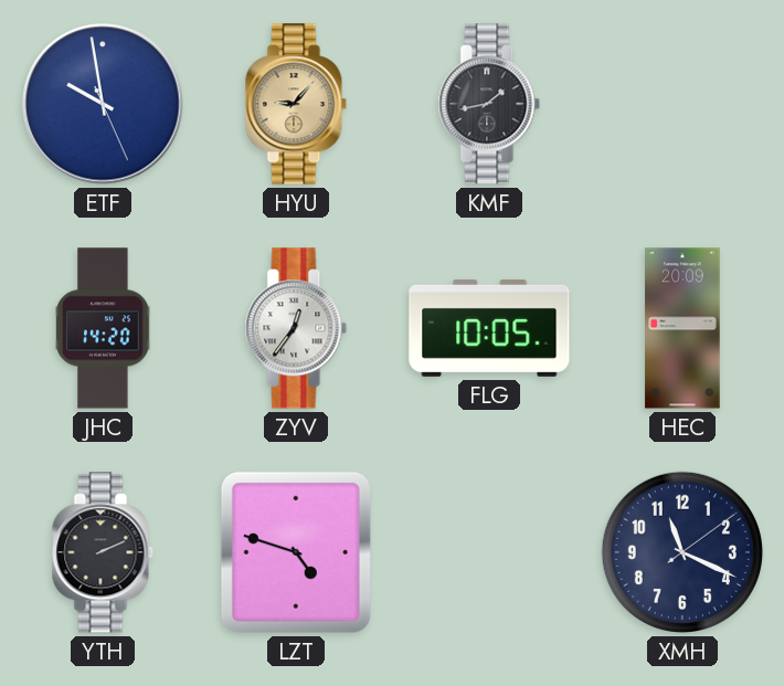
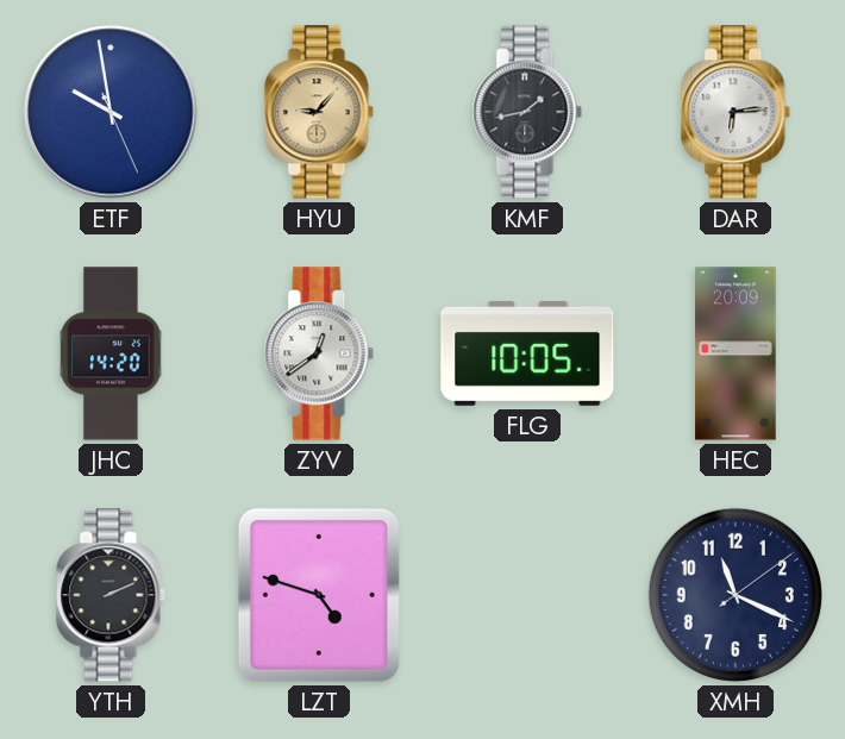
DAR: none -> 6:14
ZYV: 12:36 -> 12:39
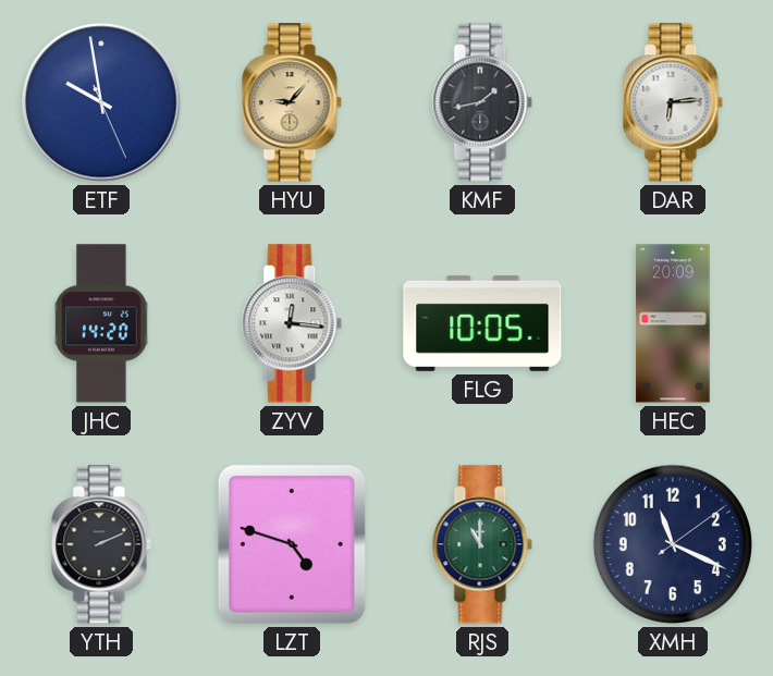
ZYV: 12:39 -> 12:16
RJS: none -> 11:00
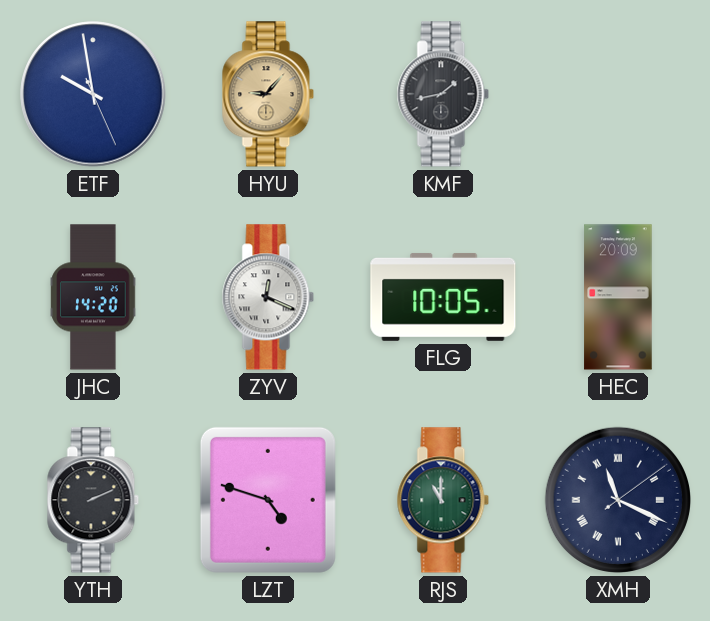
DAR: 6:14 -> none
ZYV: 12:16 -> 12:19
XMH numerals: Arabic -> Roman
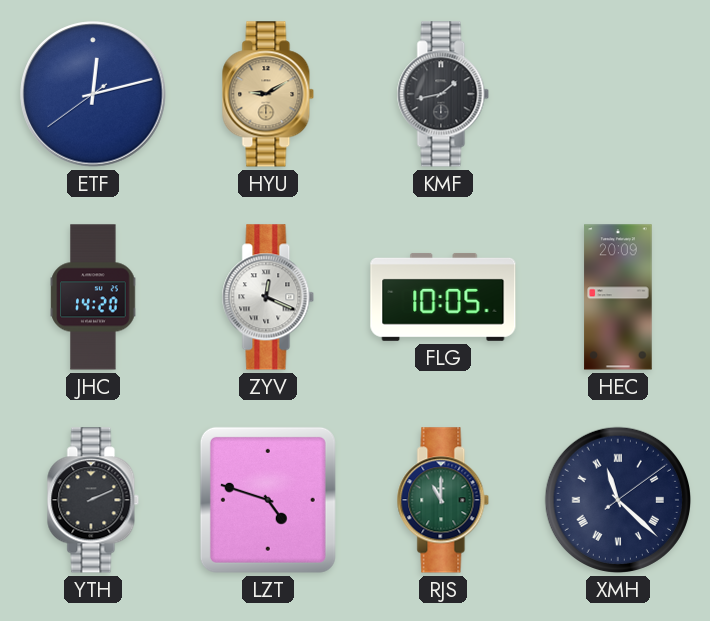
ETF: 9:58 -> 12:12
HYU: 9:07 -> 9:10
XMH: 11:19 -> 11:22
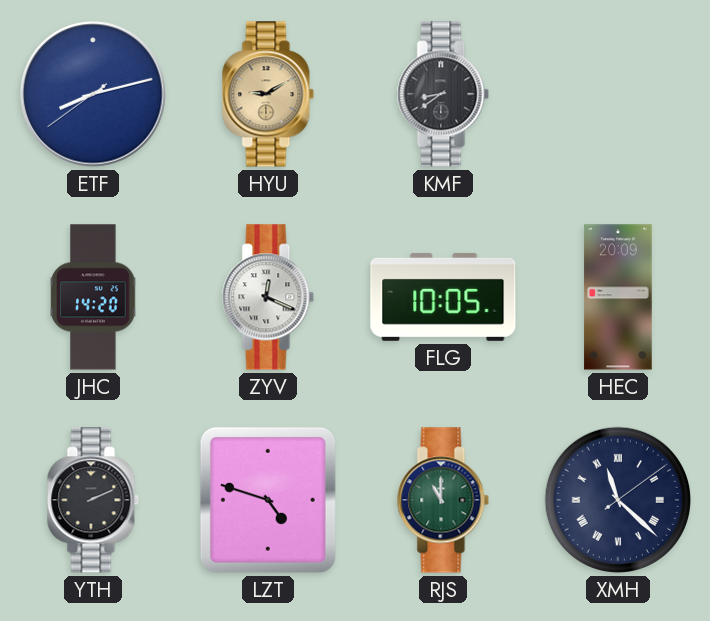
ETF: 12:12 -> 8:12
KMF: 1:43 -> 8:39
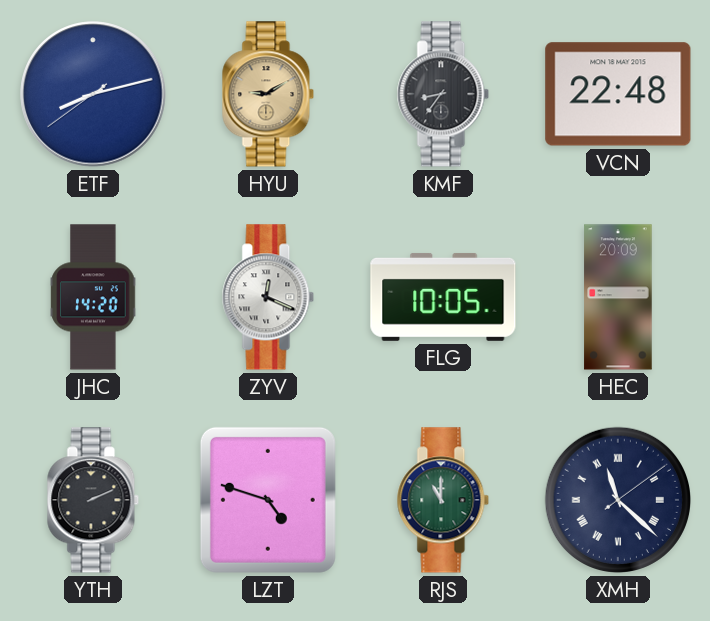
KMF: 8:39 -> 8:36
VCN: none -> 22:48
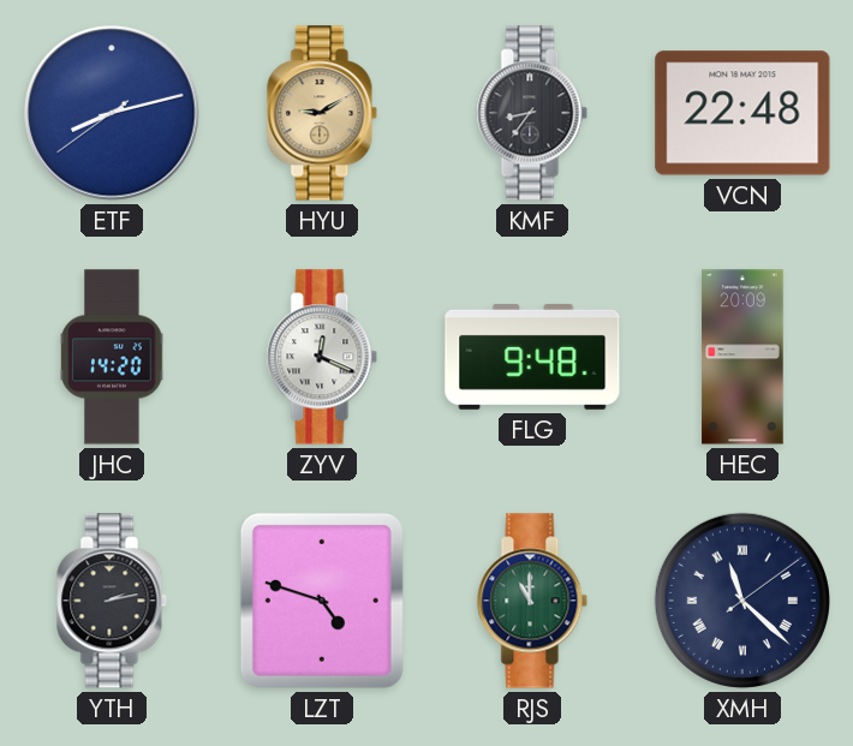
FLG: 10:05 -> 9:48
YTH: 2:11 -> 2:13
